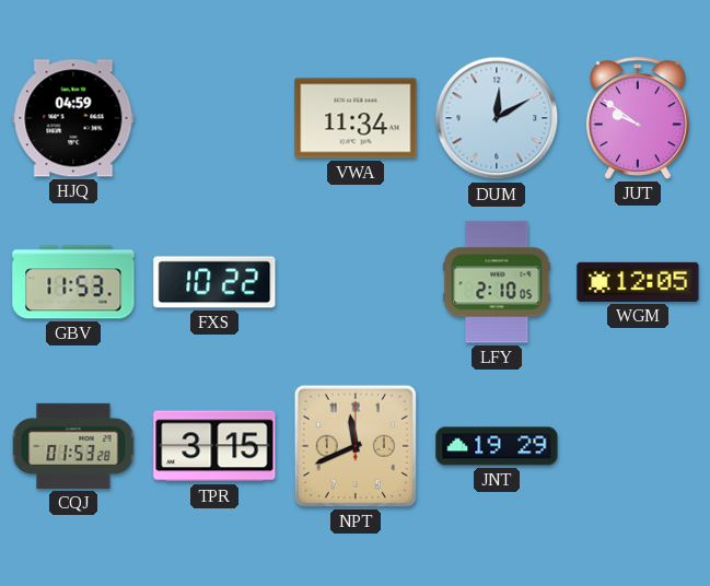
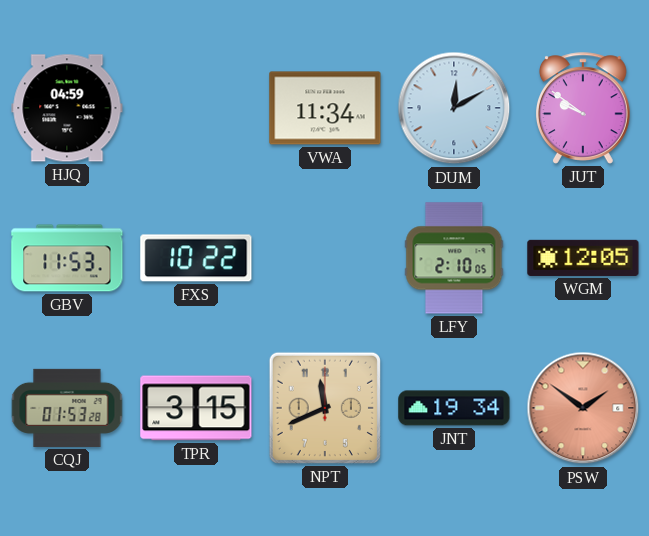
JNT: 19:29 -> 19:34
PSW: none -> 1:51
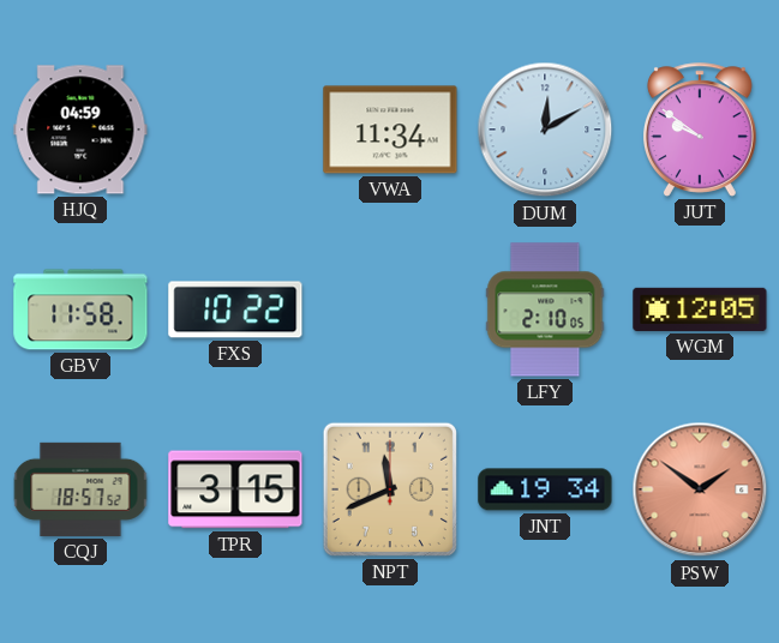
GBV: 11:53 -> 11:58
CQJ: 01:53 -> 18:57
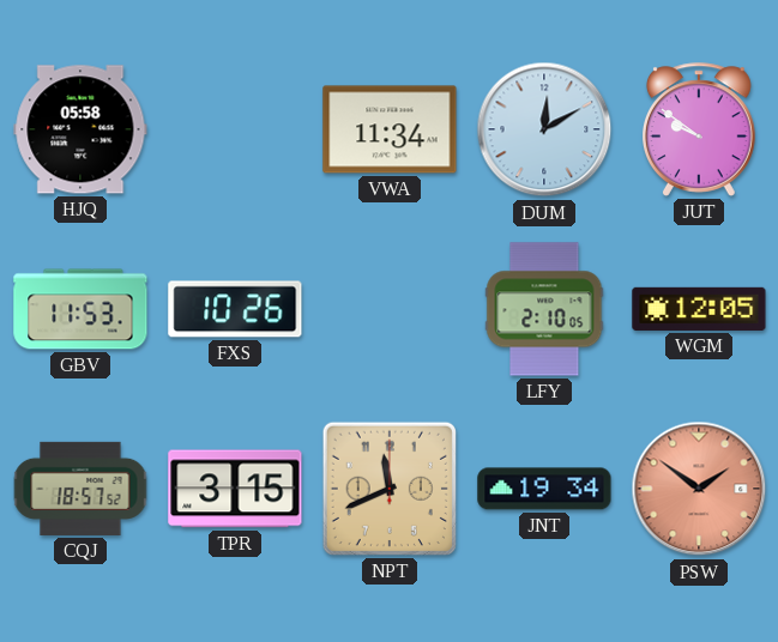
HJQ: 04:59 -> 05:58
GBV: 11:58 -> 11:53
FXS: 10:22 -> 10:26
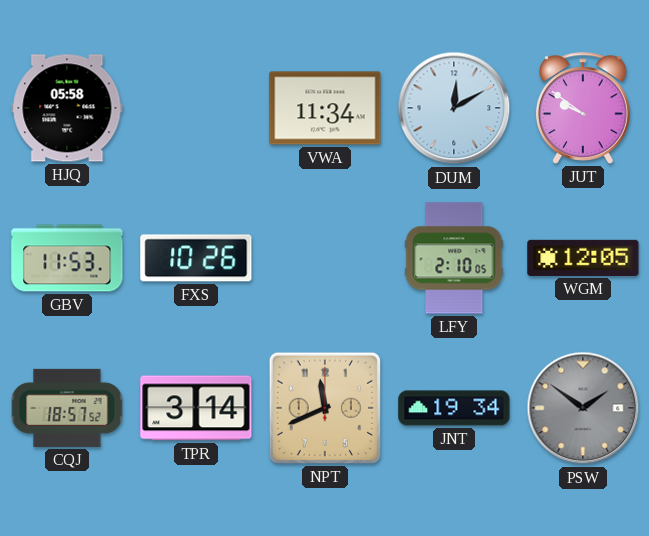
TPR: 3:15 -> 3:14
PSW dial: salmon -> grey
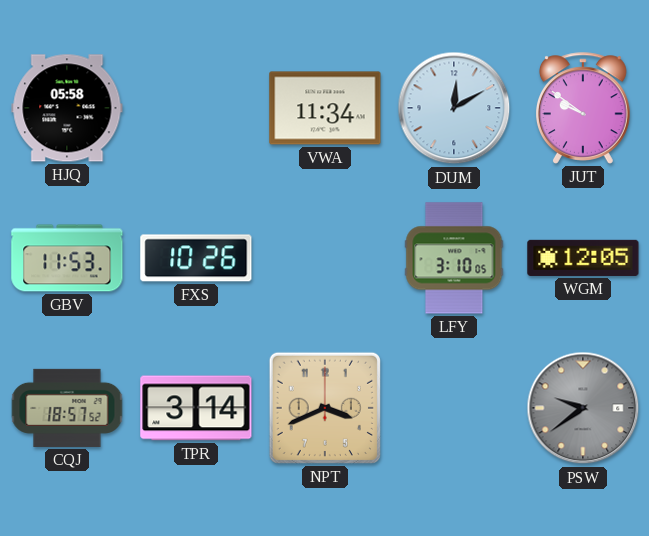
LFY: 2:10 -> 3:10
NPT: 11:41 -> 3:41
JNT: 19:34 -> none
PSW: 1:51 -> 9:39
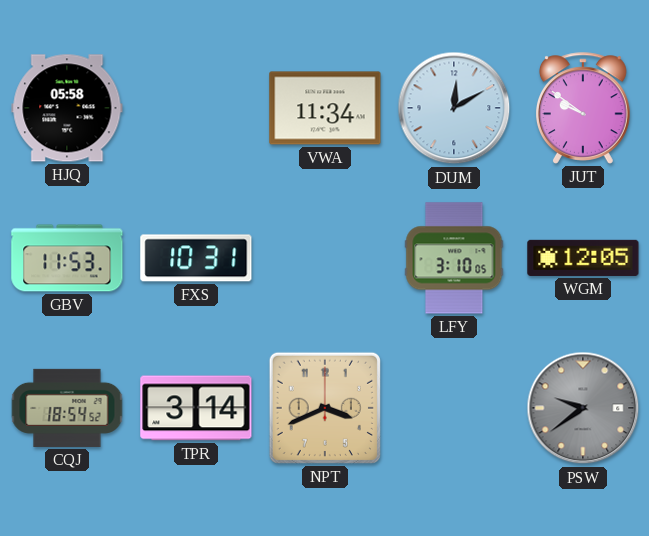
FXS: 10:26 -> 10:31
CQJ: 18:57 -> 18:54
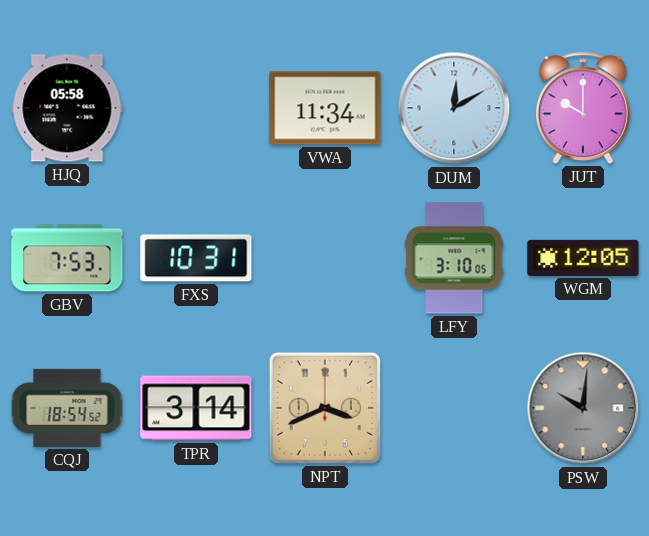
JUT: 9:51 -> 10:00
GBV: 11:53 -> 7:53
PSW: 9:39 -> 10:01
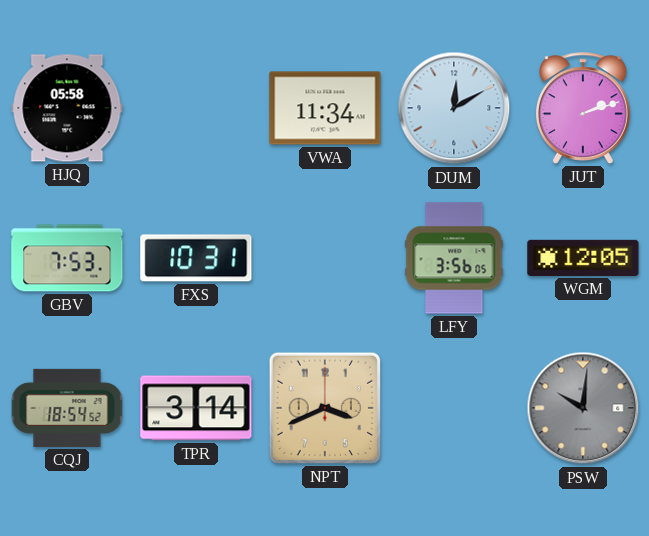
JUT: 10:00 -> 2:12
LFY: 3:10 -> 3:56
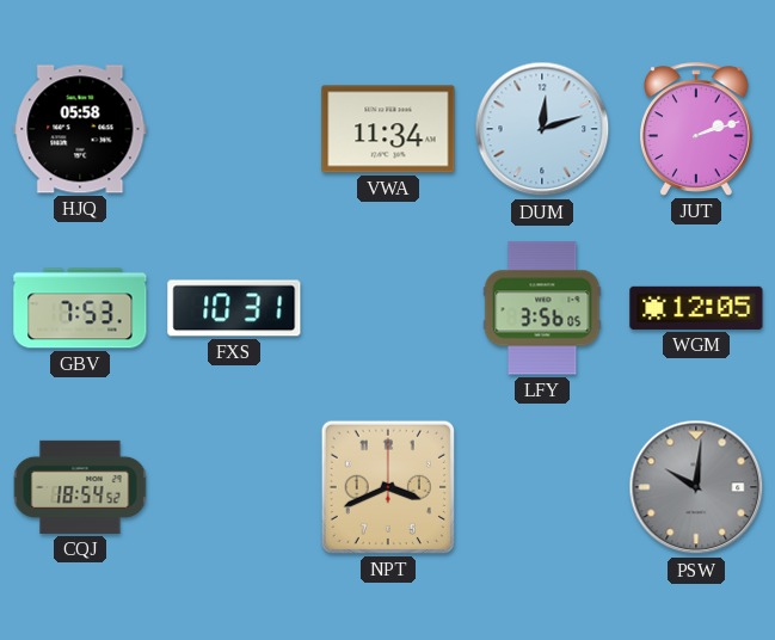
DUM: 12:10 -> 12:12
TPR: 3:14 -> none
